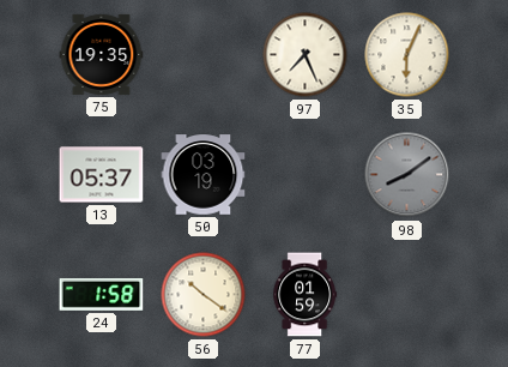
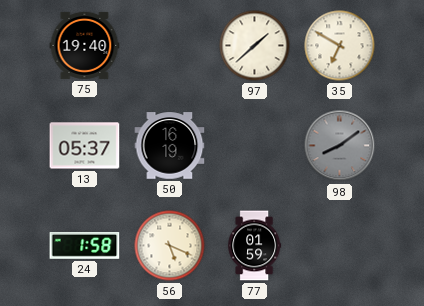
75: 19:35 -> 19:40
97: 7:26 -> 1:38
35: 6:04 -> 6:50
50: 03:19 -> 16:19
56: 10:21 -> 5:19
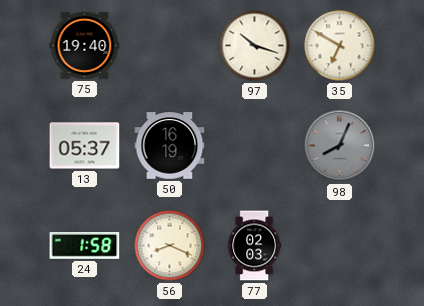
97: 1:38 -> 10:18
98: 8:09 -> 8:04
56: 5:19 -> 8:19
77: 01:59 -> 02:03
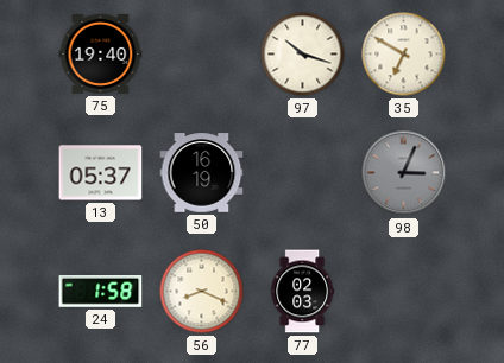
98: 8:04 -> 3:04
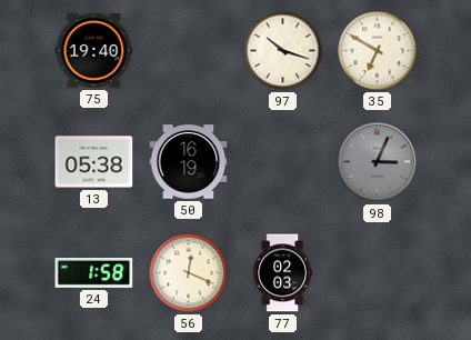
13: 05:37 -> 05:38
56: 8:19 -> 12:19
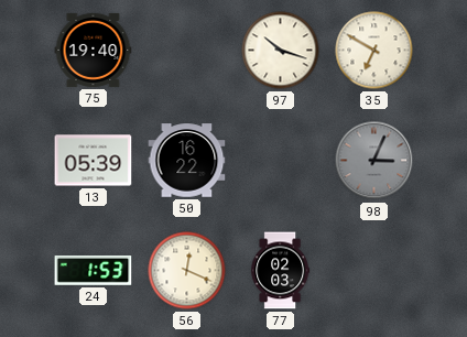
13: 05:38 -> 05:39
50: 16:19 -> 16:22
24: 1:58 -> 1:53
